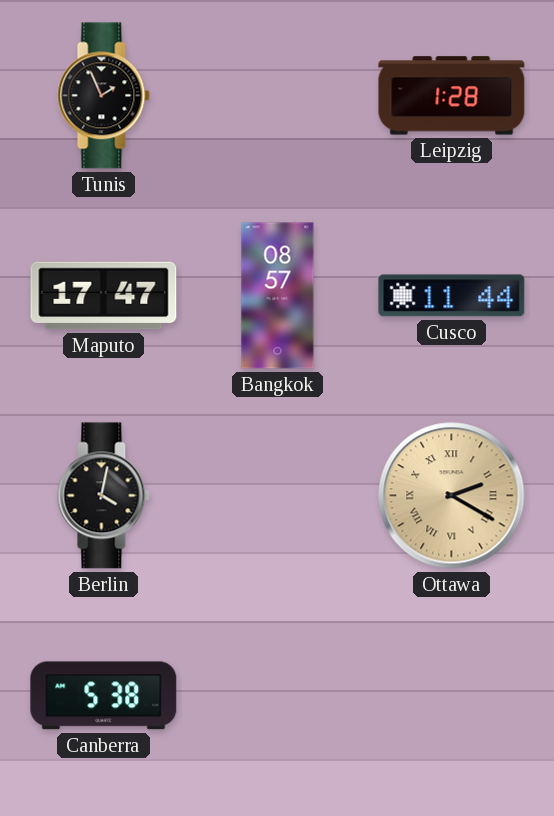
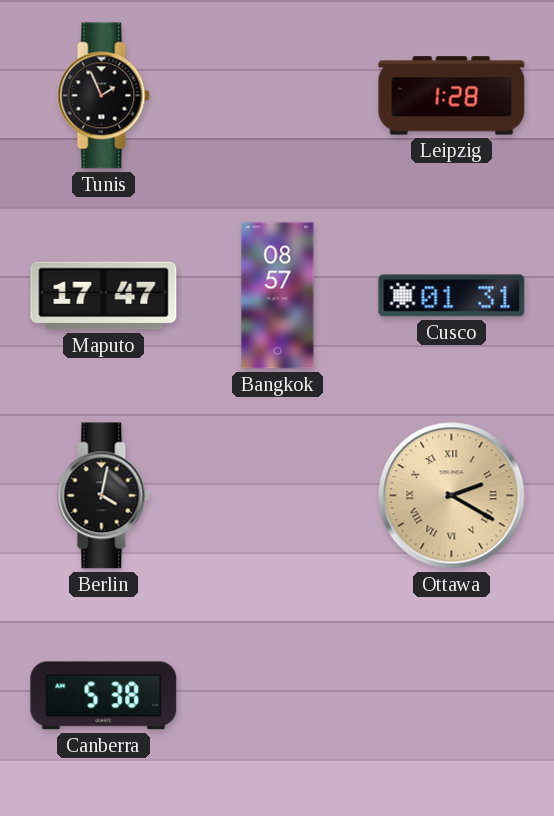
Cusco: 11:44 -> 01:31
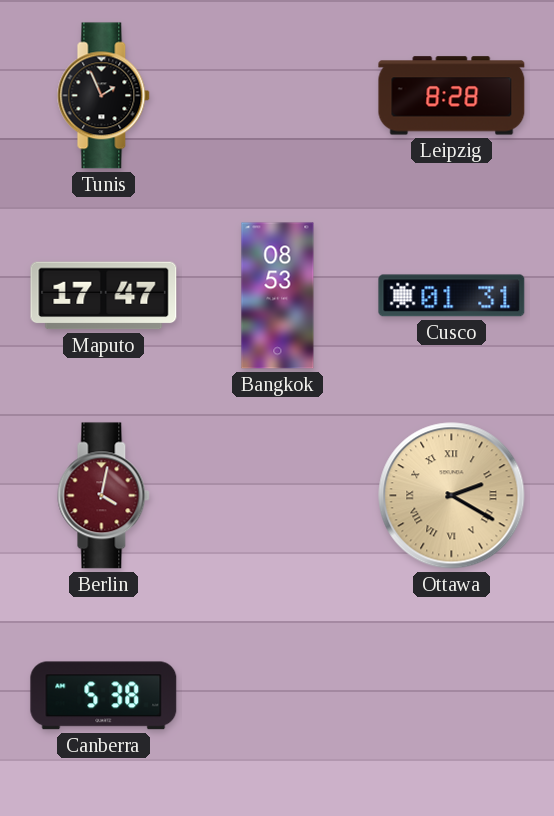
Leipzig: 1:28 -> 8:28
Bangkok: 08:57 -> 08:53
Berlin dial: black -> burgundy
